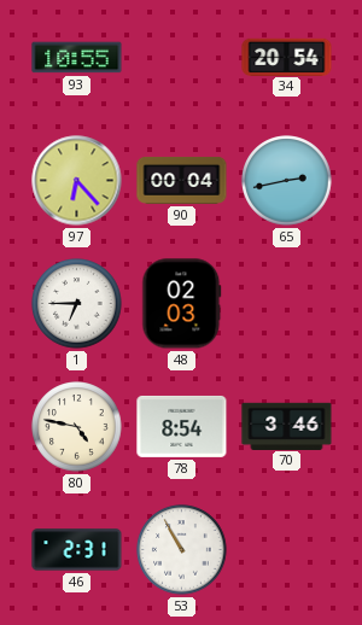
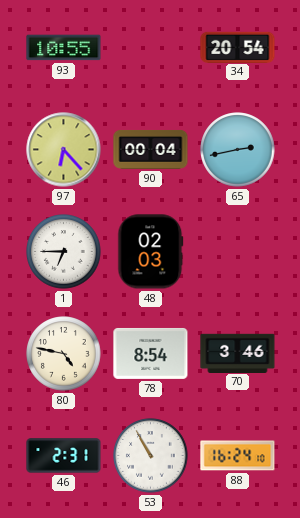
88: none -> 16:24
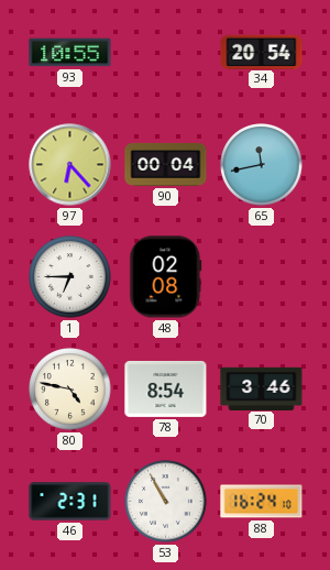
65: 2:43 -> 11:43
48: 02:03 -> 02:08
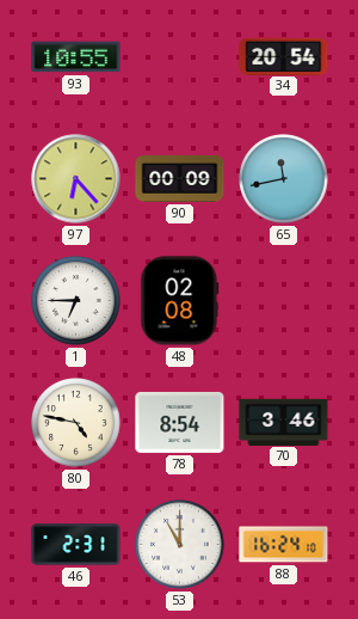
90: 00:04 -> 00:09
53: 10:55 -> 11:00
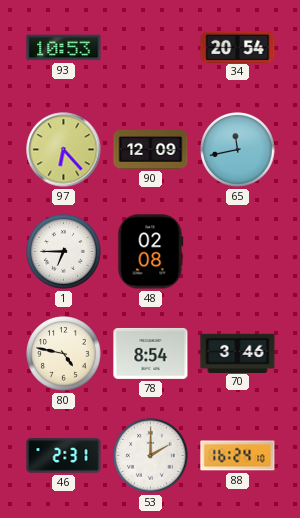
93: 10:55 -> 10:53
90: 00:09 -> 12:09
53: 11:00 -> 2:00
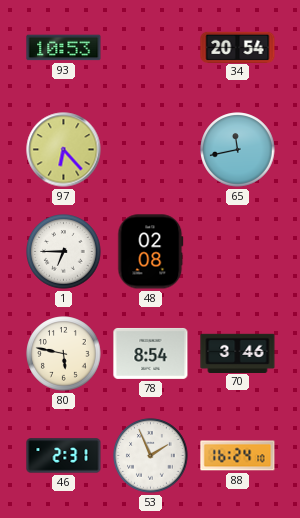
90: 12:09 -> none
80: 4:47 -> 5:47
53: 2:00 -> 1:56
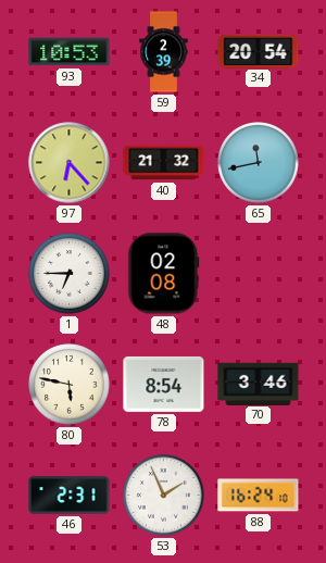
59: none -> 2:39
40: none -> 21:32
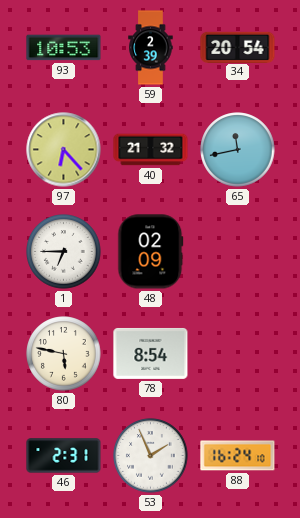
48: 02:08 -> 02:09
70: 3:46 -> none
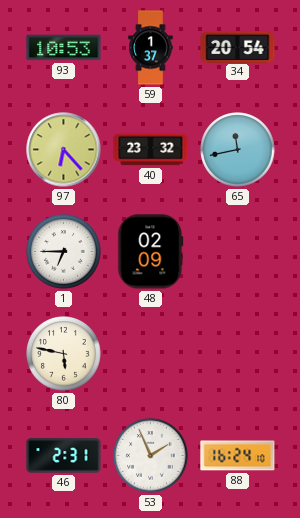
59: 2:39 -> 1:37
40: 21:32 -> 23:32
78: 8:54 -> none
